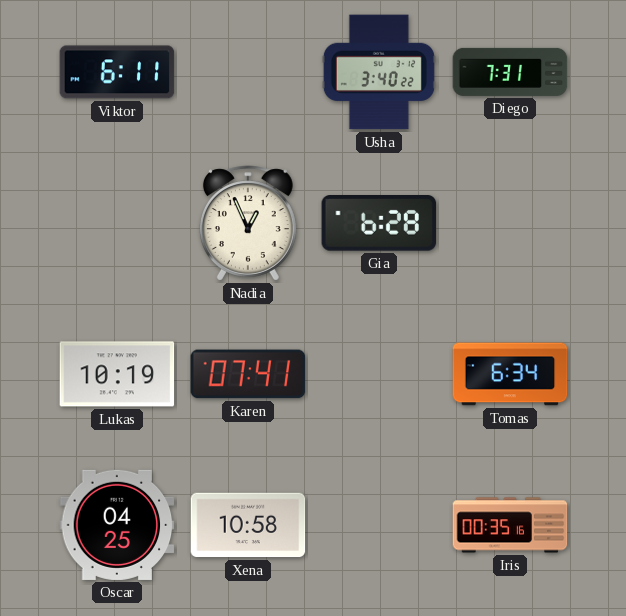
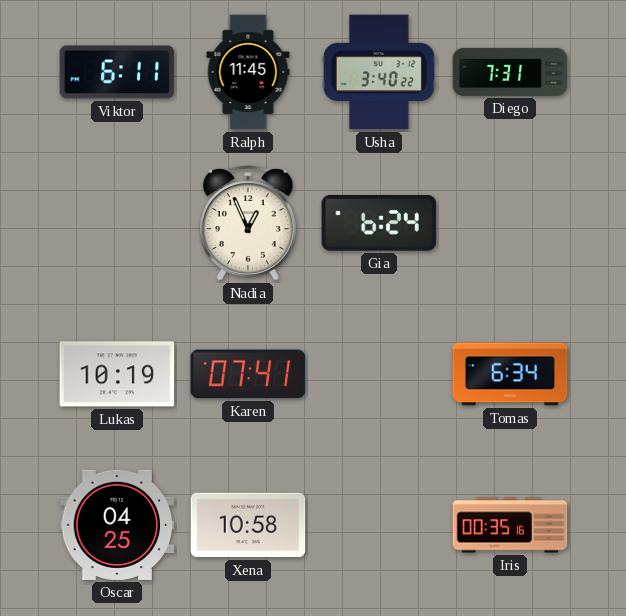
Ralph: none -> 11:45
Gia: 6:28 -> 6:24
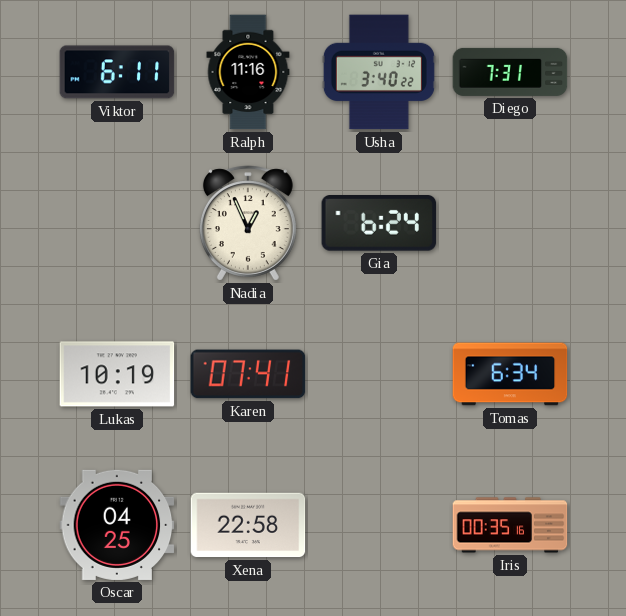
Ralph: 11:45 -> 11:16
Xena: 10:58 -> 22:58
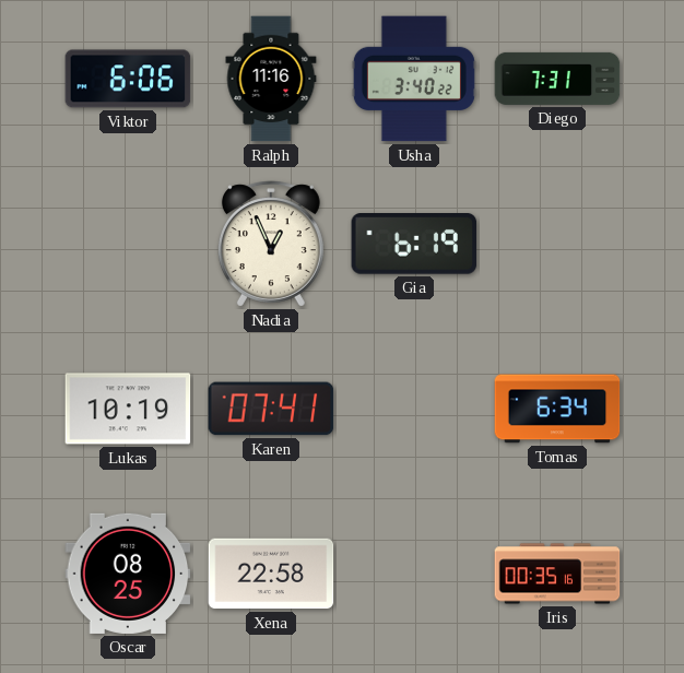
Viktor: 6:11 -> 6:06
Gia: 6:24 -> 6:19
Oscar: 04:25 -> 08:25
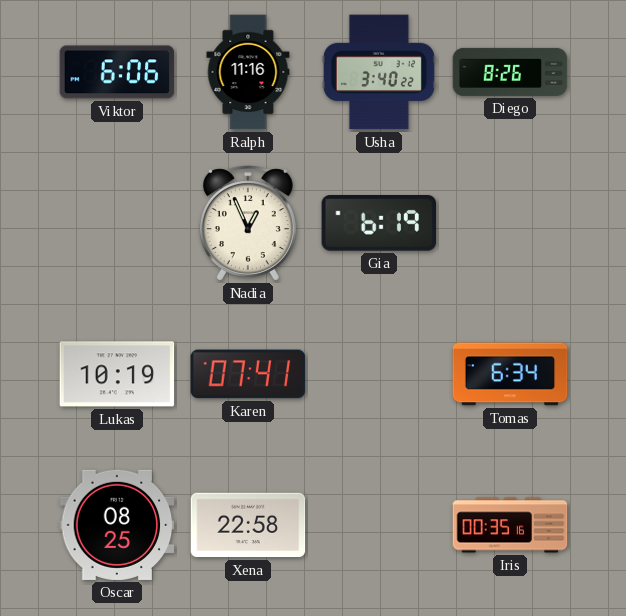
Diego: 7:31 -> 8:26
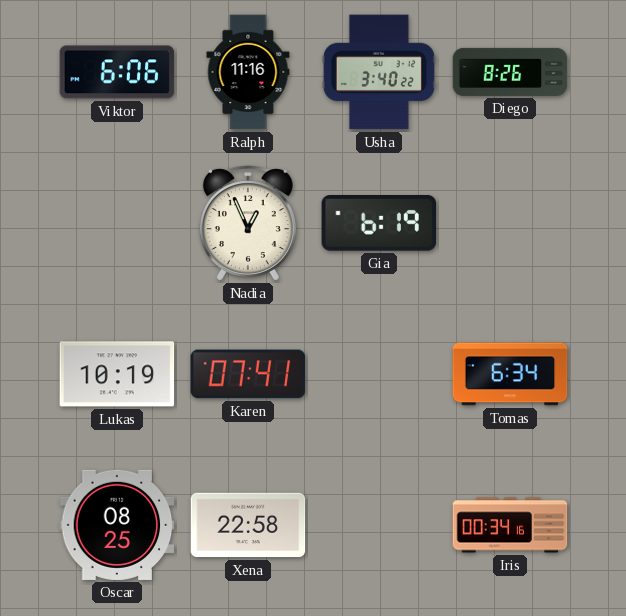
Iris: 00:35 -> 00:34
